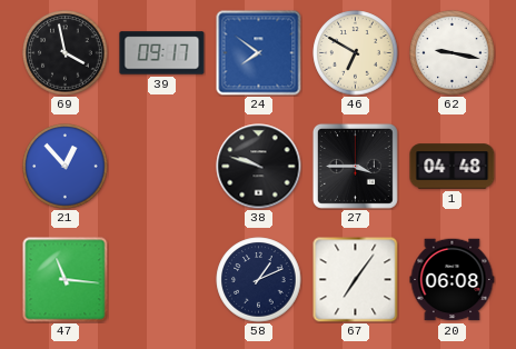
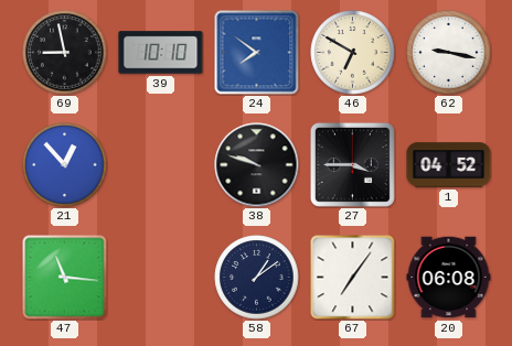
69: 3:58 -> 8:58
39: 09:17 -> 10:10
1: 04:48 -> 04:52
58: 1:11 -> 1:09
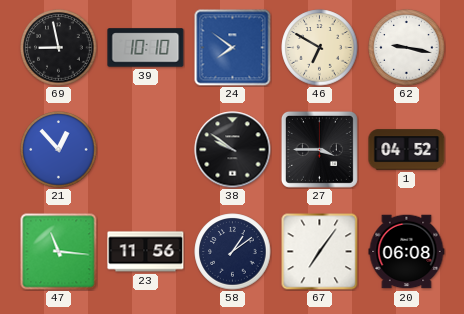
38: 9:48 -> 9:51
23: none -> 11:56
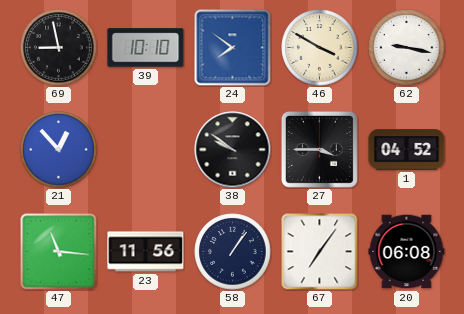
46: 6:50 -> 3:50
58: 1:09 -> 1:06
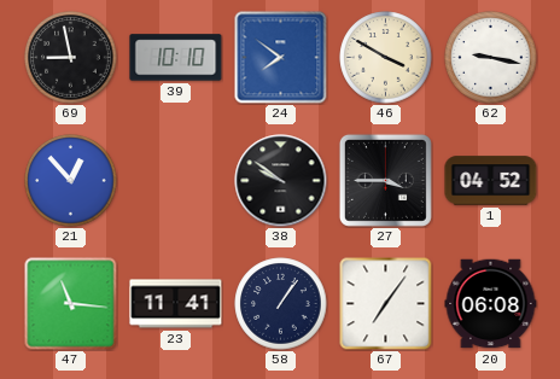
23: 11:56 -> 11:41
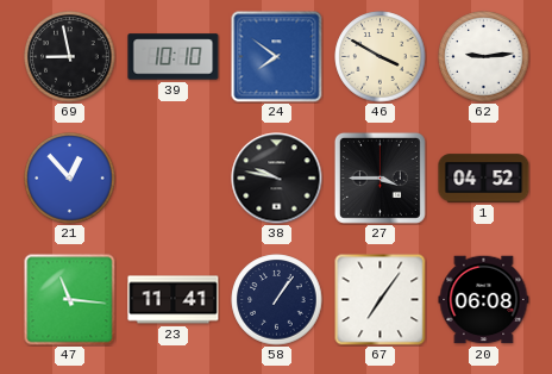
62: 9:17 -> 9:14
38: 9:51 -> 9:47
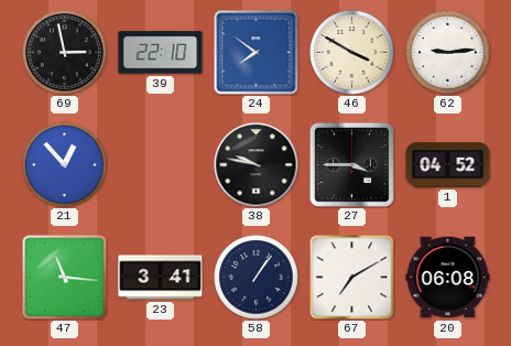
69: 8:58 -> 2:58
39: 10:10 -> 22:10
23: 11:41 -> 3:41
67: 7:06 -> 7:10
